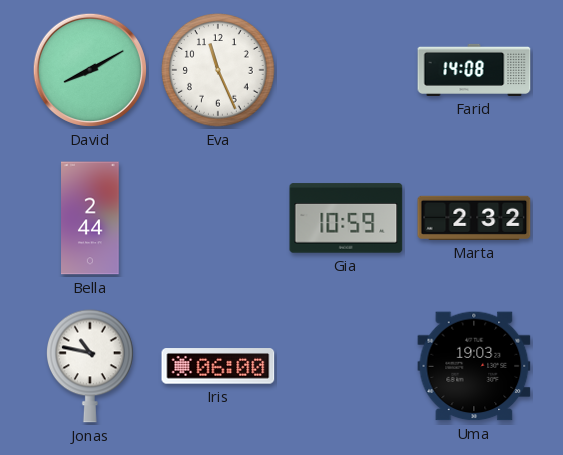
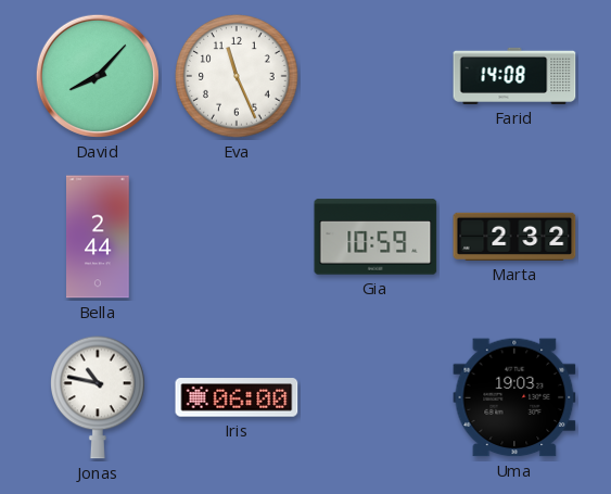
David: 8:10 -> 8:07
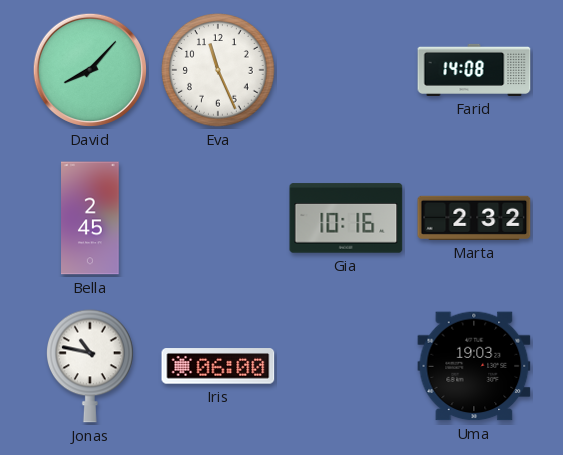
Bella: 2:44 -> 2:45
Gia: 10:59 -> 10:16
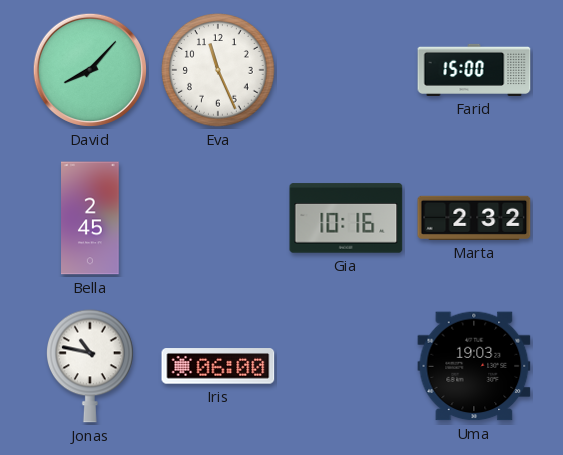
Farid: 14:08 -> 15:00
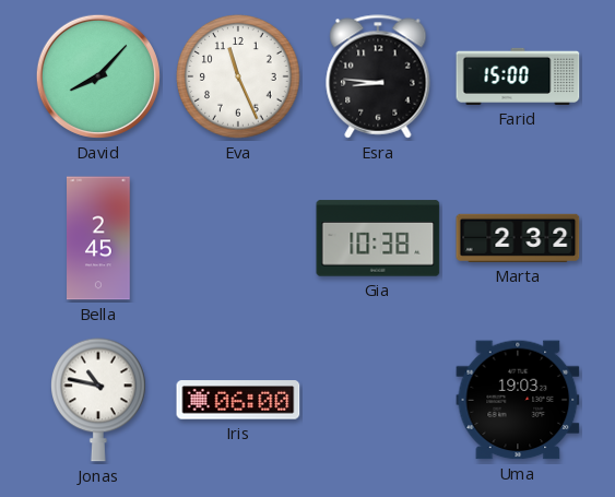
Esra: none -> 8:46
Gia: 10:16 -> 10:38
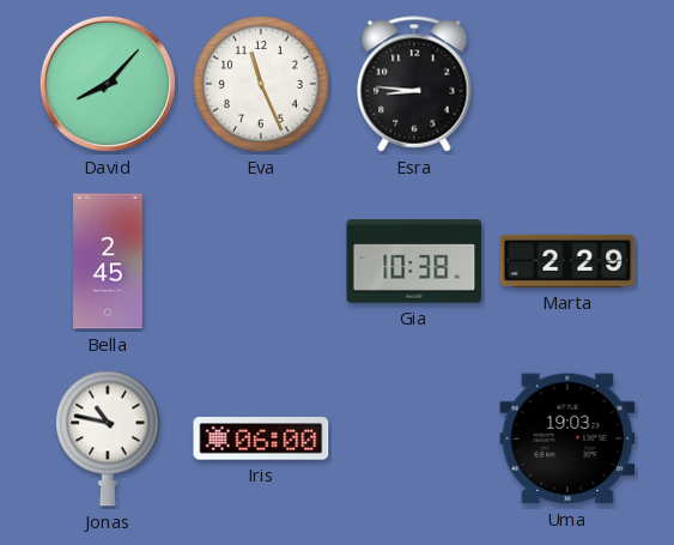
Farid: 15:00 -> none
Marta: 2:32 -> 2:29
